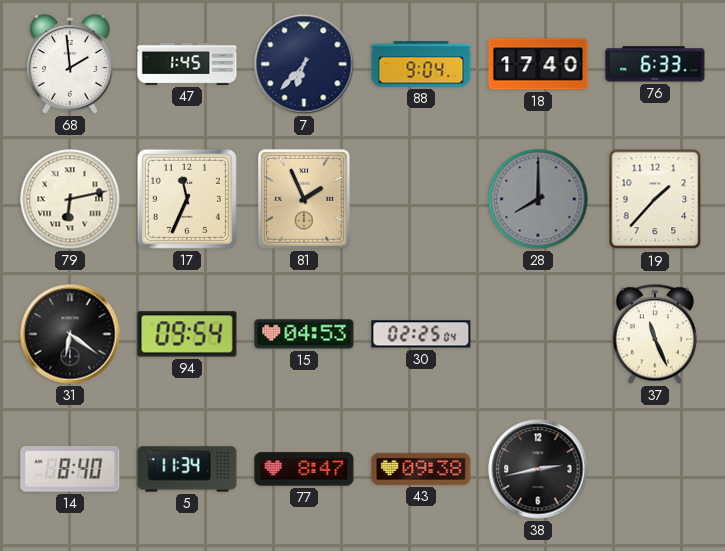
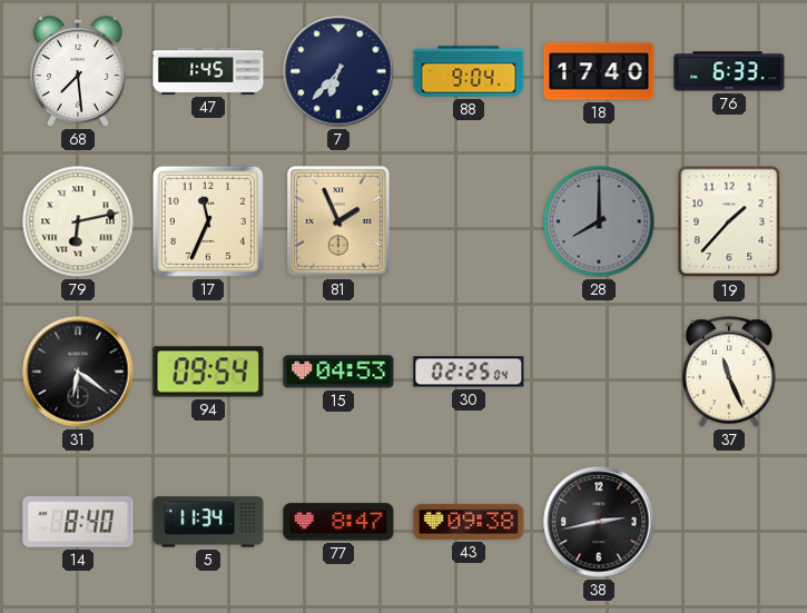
68: 1:59 -> 7:29
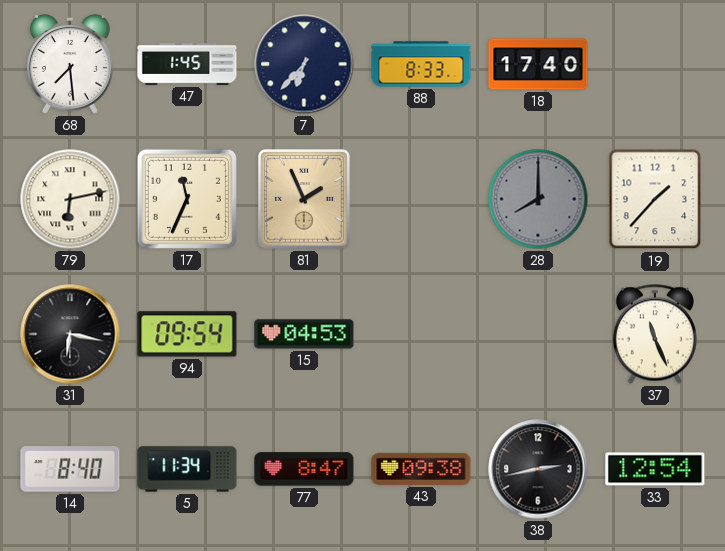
88: 9:04 -> 8:33
76: 6:33 -> none
31: 6:21 -> 6:17
30: 02:25 -> none
33: none -> 12:54
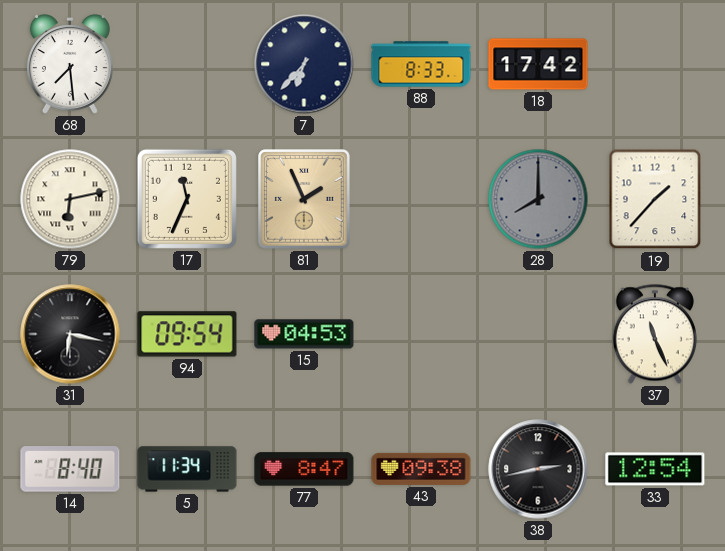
47: 1:45 -> none
18: 17:40 -> 17:42
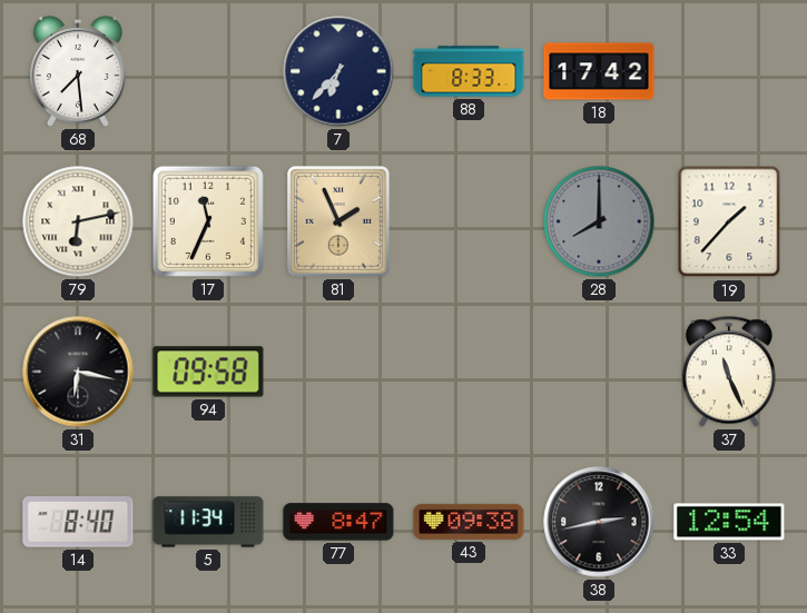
94: 09:54 -> 09:58
15: 04:53 -> none
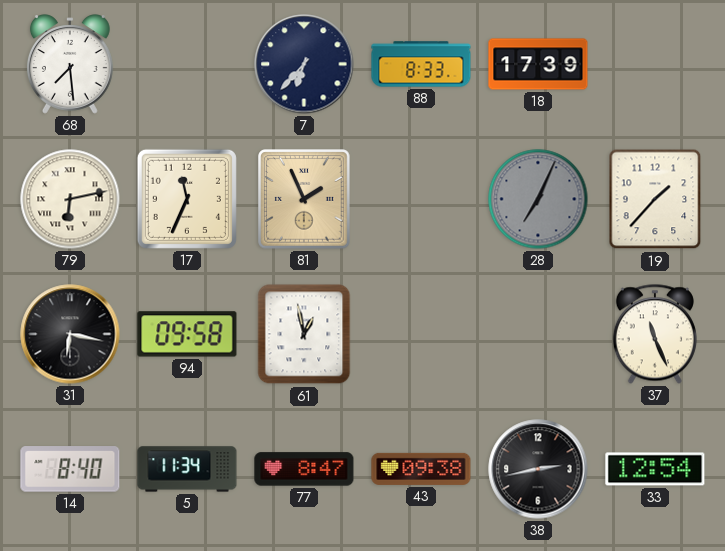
18: 17:42 -> 17:39
28: 8:00 -> 7:04
61: none -> 12:58
